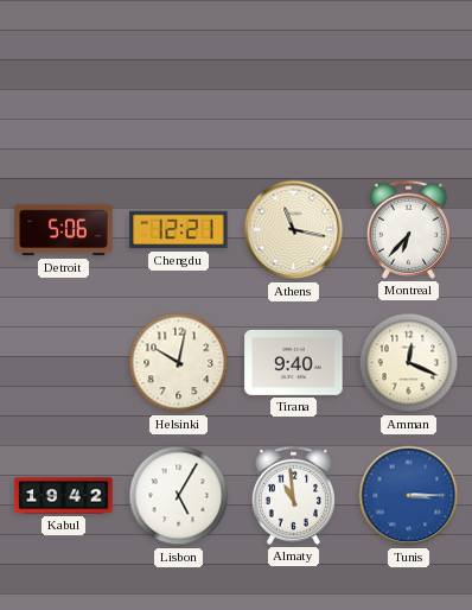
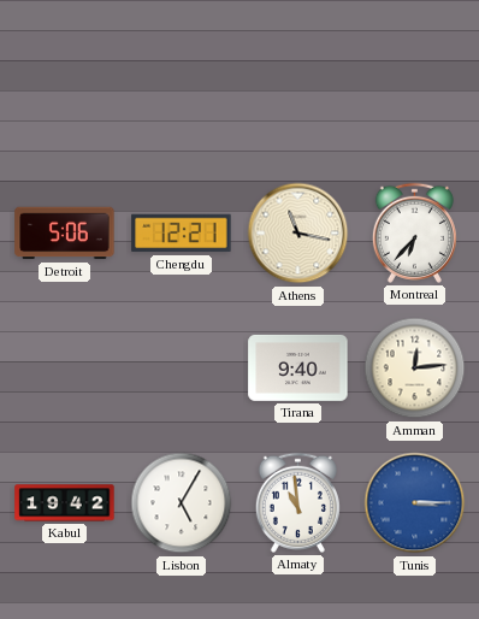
Helsinki: 10:02 -> none
Amman: 12:19 -> 12:14
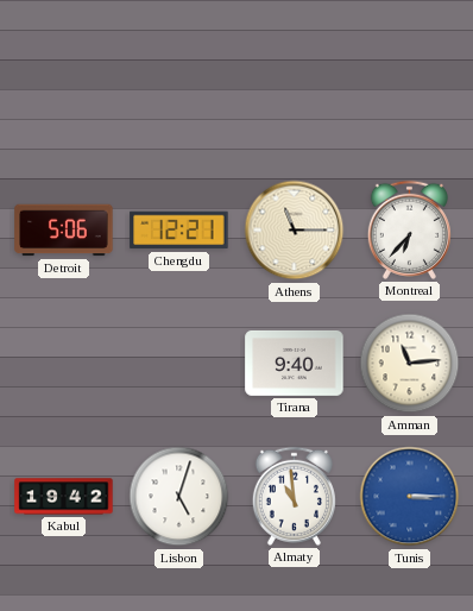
Athens: 11:17 -> 11:15
Amman: 12:14 -> 11:14
Lisbon: 5:05 -> 5:03
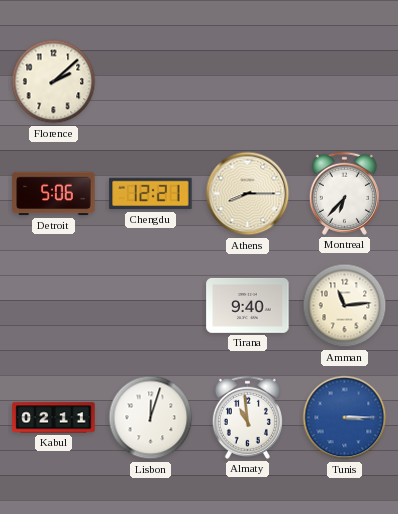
Florence: none -> 2:08
Athens: 11:15 -> 8:15
Kabul: 19:42 -> 02:11
Lisbon: 5:03 -> 12:03
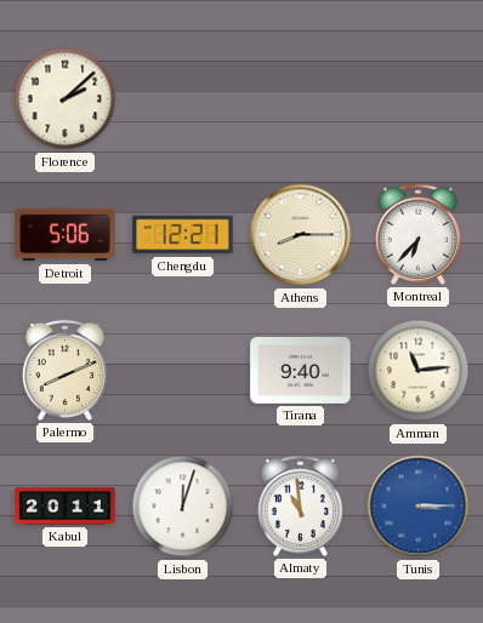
Palermo: none -> 8:11
Kabul: 02:11 -> 20:11
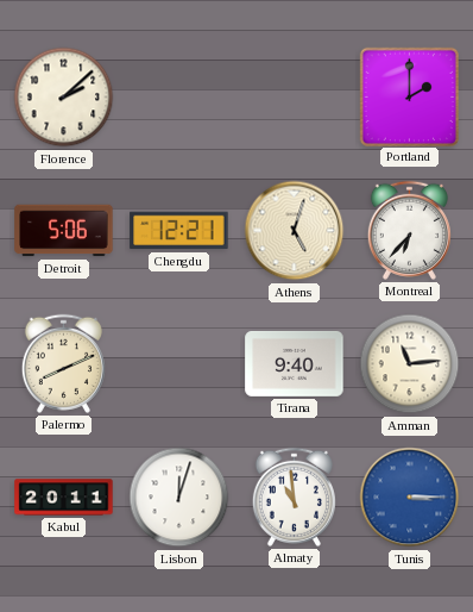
Portland: none -> 2:00
Athens: 8:15 -> 5:03
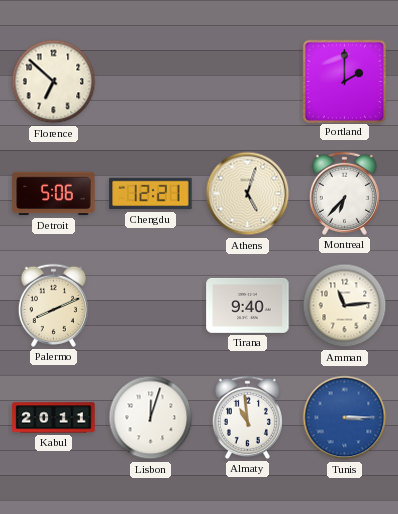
Florence: 2:08 -> 6:52
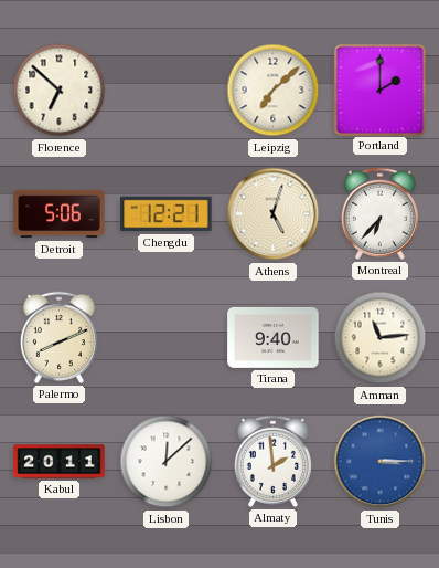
Leipzig: none -> 7:08
Lisbon: 12:03 -> 12:08
Almaty: 10:59 -> 1:59
